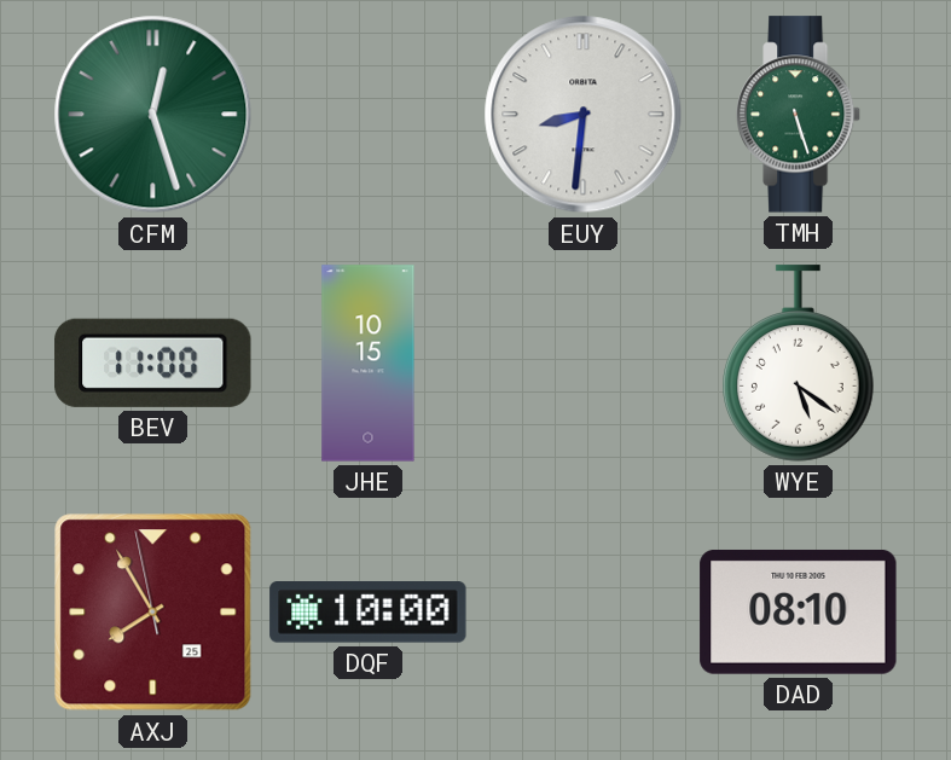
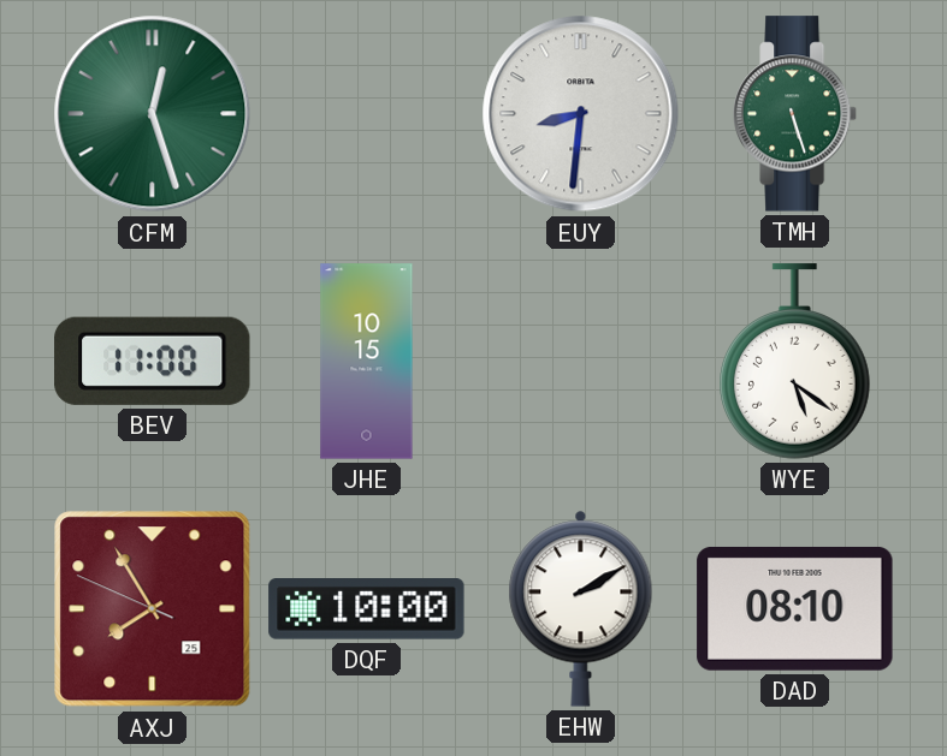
AXJ: 7:54:58 -> 7:54:49
EHW: none -> 2:10
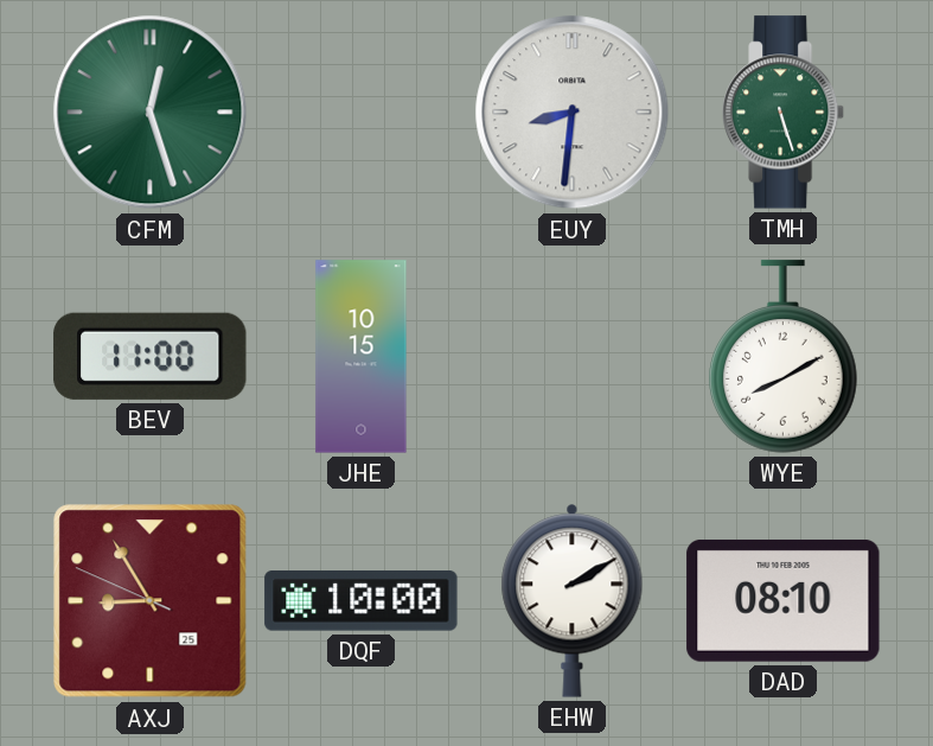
WYE: 5:21 -> 8:10
AXJ: 7:54 -> 8:54
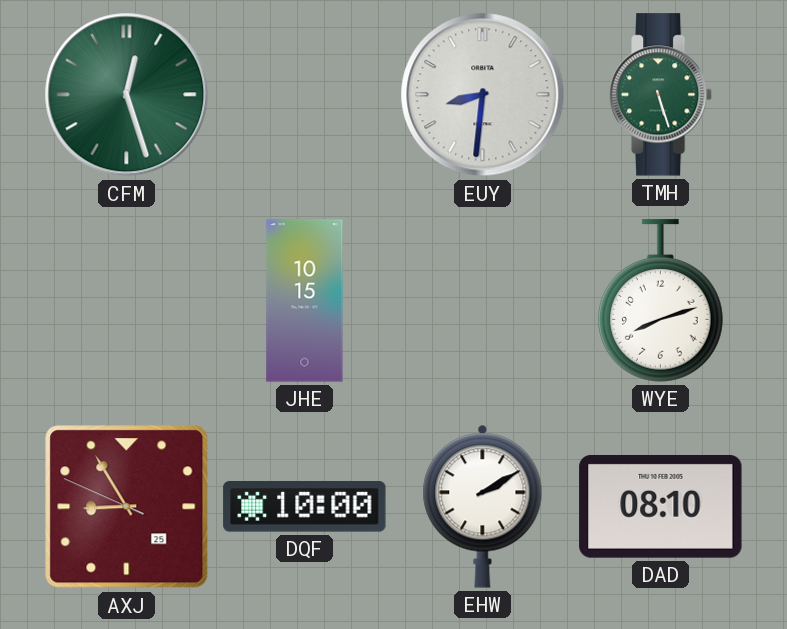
BEV: 11:00 -> none
WYE: 8:10 -> 8:12
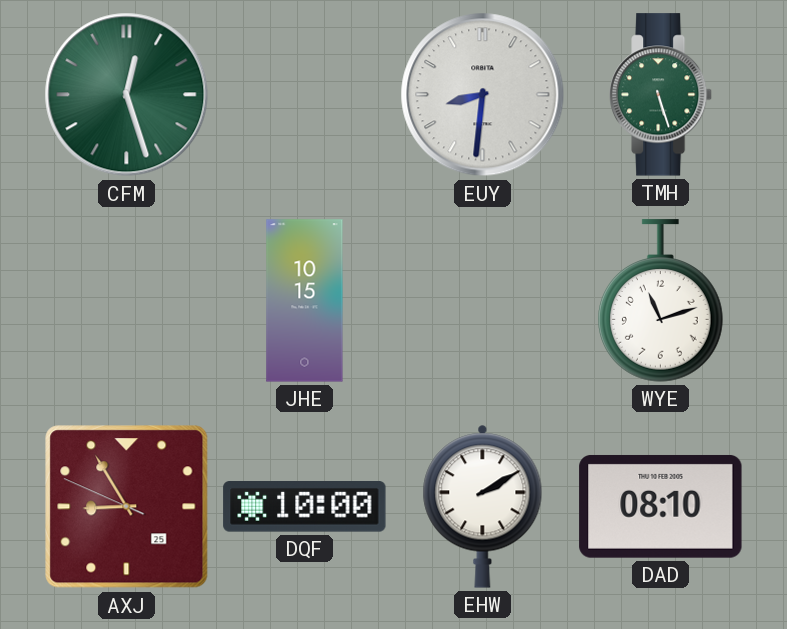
WYE: 8:12 -> 11:12
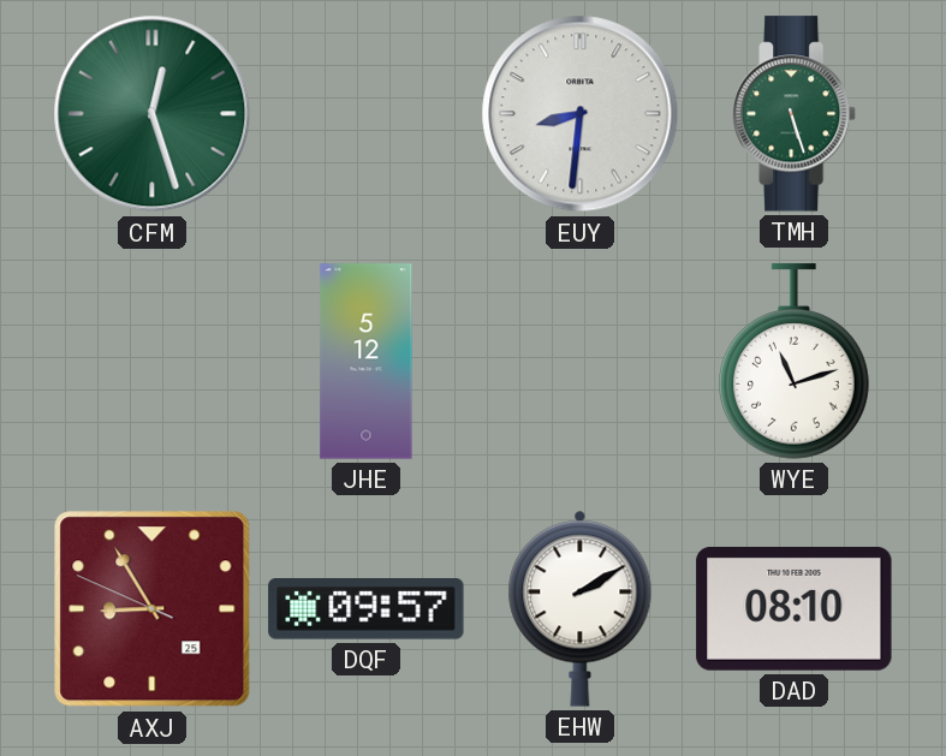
JHE: 10:15 -> 5:12
DQF: 10:00 -> 09:57
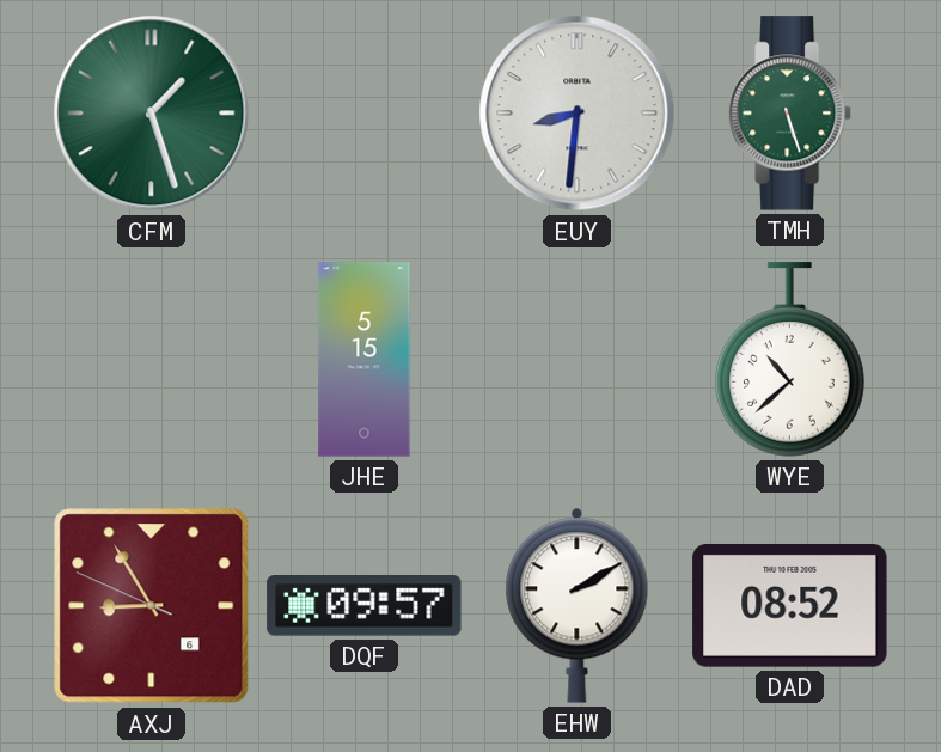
CFM: 12:27 -> 1:27
JHE: 5:12 -> 5:15
WYE: 11:12 -> 10:38
AXJ date: 25 -> 6
DAD: 08:10 -> 08:52
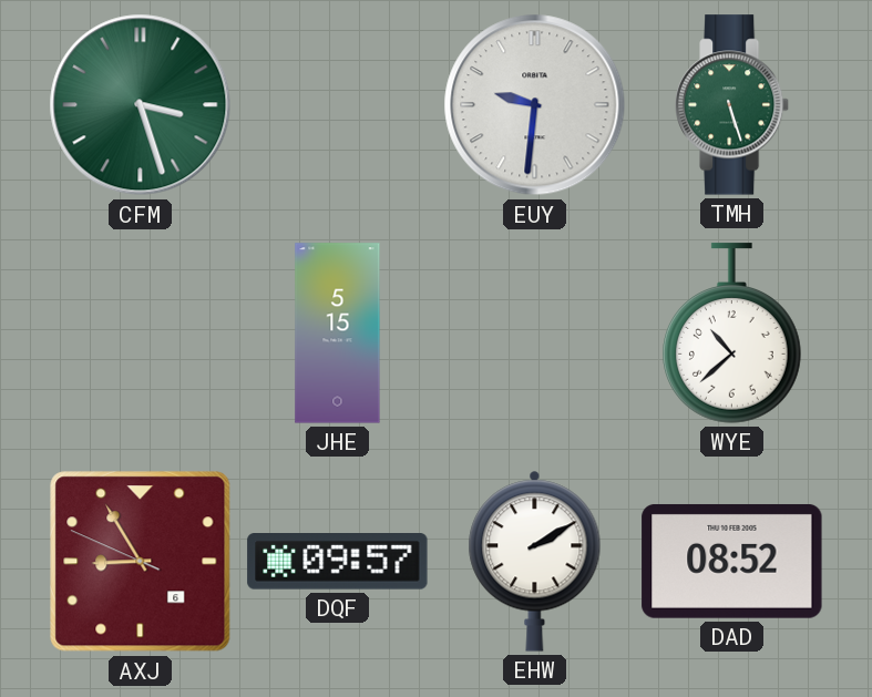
CFM: 1:27 -> 3:27
EUY: 8:31 -> 9:31
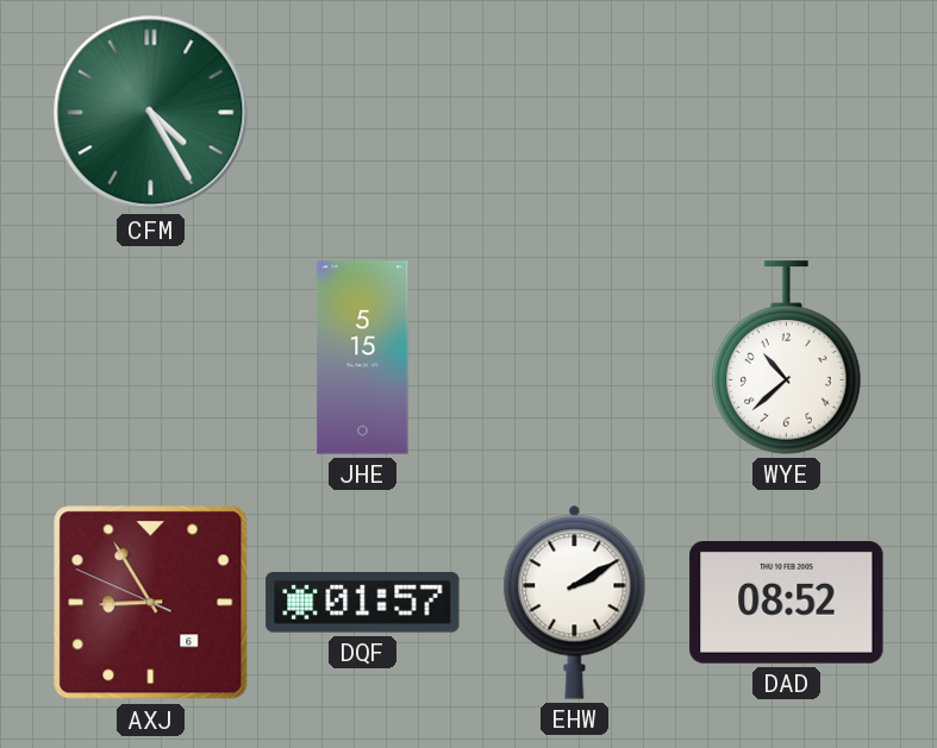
CFM: 3:27 -> 4:25
EUY: 9:31 -> none
TMH: 5:27 -> none
DQF: 09:57 -> 01:57
